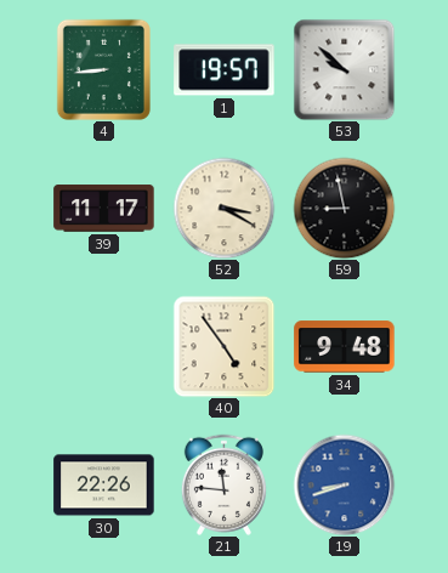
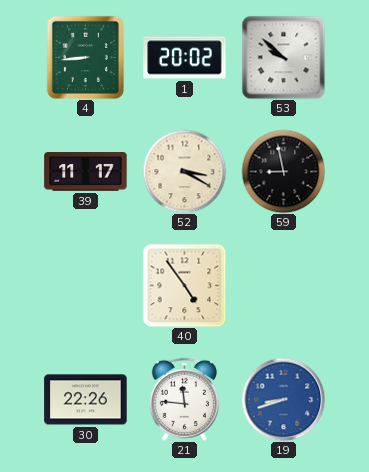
1: 19:57 -> 20:02
34: 9:48 -> none
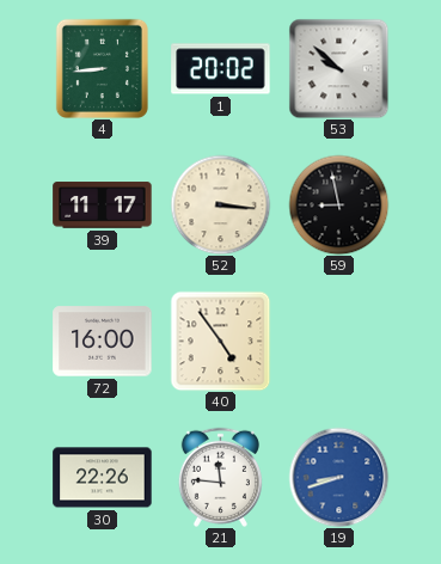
52: 3:20 -> 3:16
72: none -> 16:00
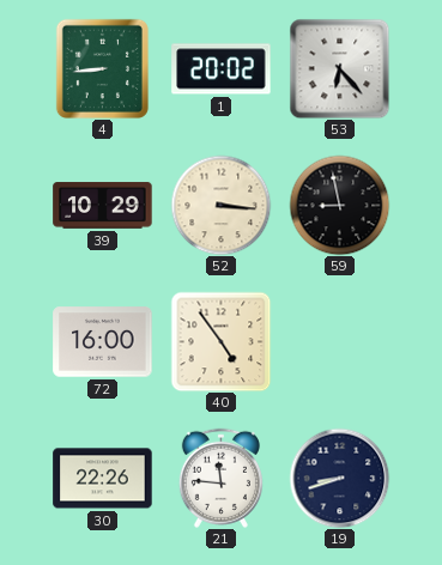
53: 9:52 -> 6:23
39: 11:17 -> 10:29
19 dial: blue -> navy
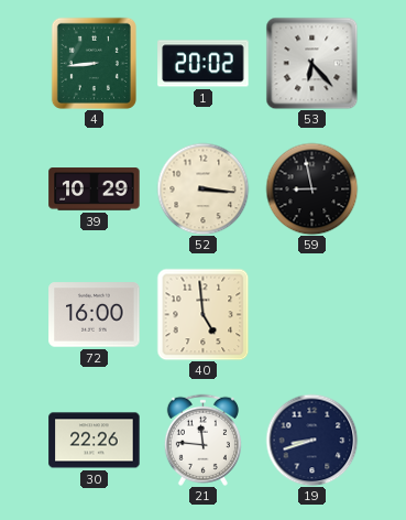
40: 4:54 -> 4:59
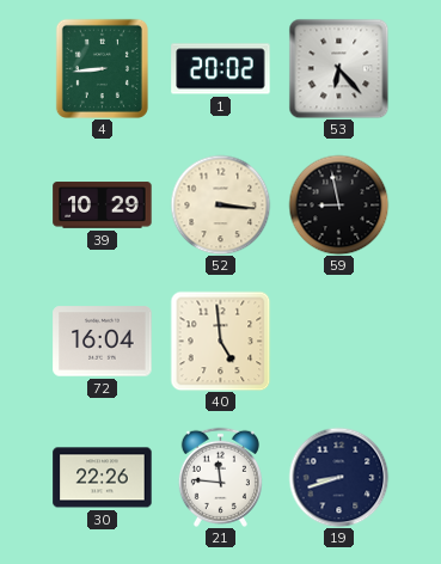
72: 16:00 -> 16:04
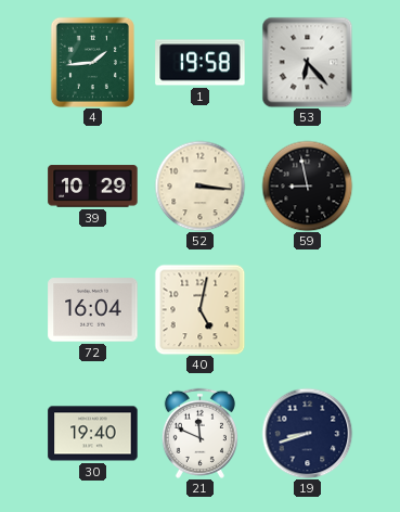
4: 8:44 -> 1:44
1: 20:02 -> 19:58
40: 4:59 -> 5:02
30: 22:26 -> 19:40
21: 11:46 -> 11:49
